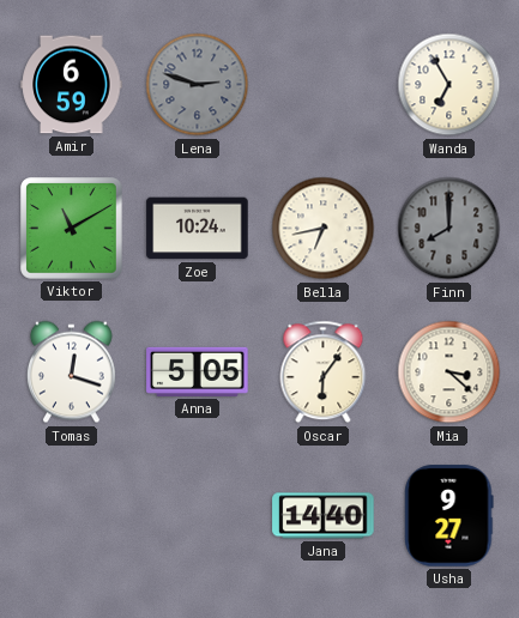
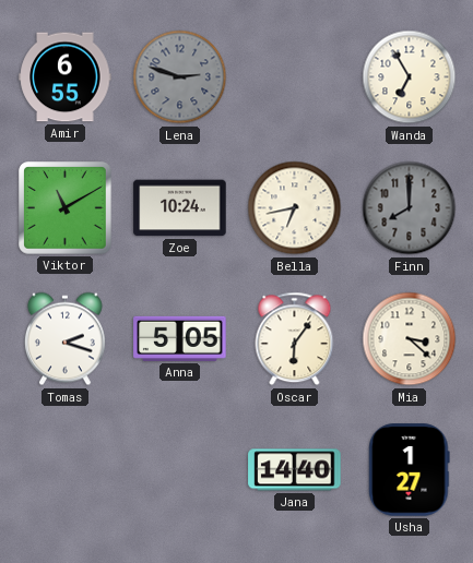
Amir: 6:59 -> 6:55
Tomas: 12:18 -> 2:18
Usha: 9:27 -> 1:27
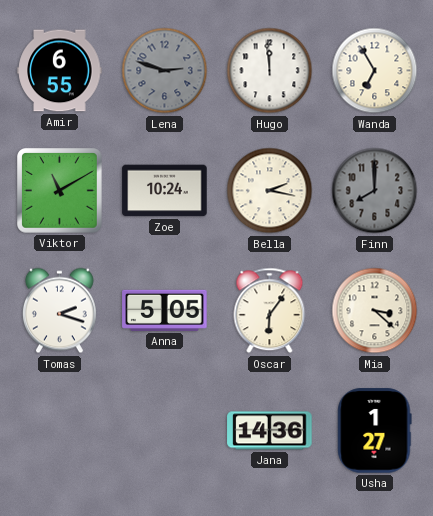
Hugo: none -> 11:59
Bella: 6:43 -> 2:17
Jana: 14:40 -> 14:36
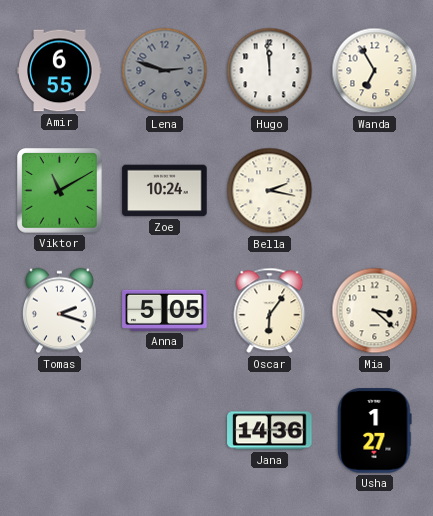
Finn: 8:00 -> none
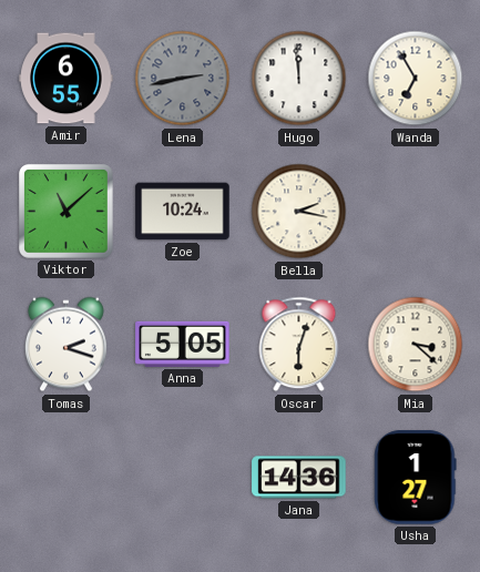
Lena: 2:48 -> 2:43
Viktor: 11:10 -> 11:08
Oscar: 6:06 -> 6:03
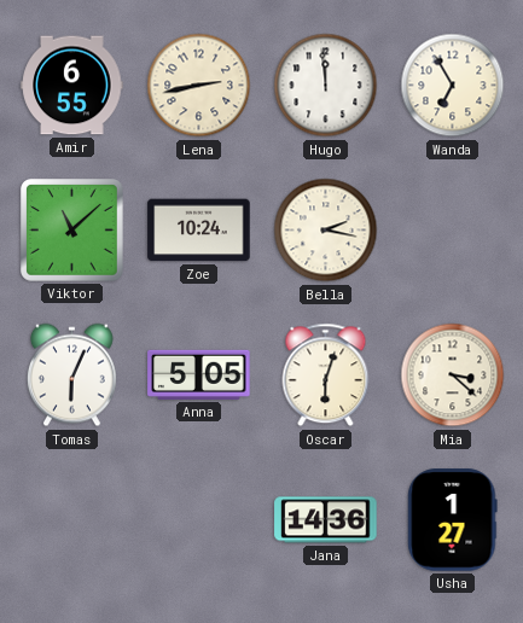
Lena dial: grey -> cream
Tomas: 2:18 -> 6:04
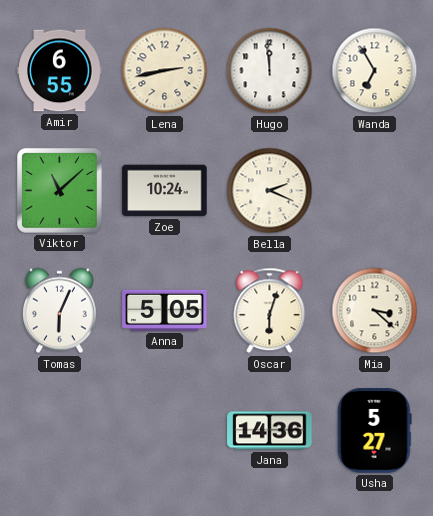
Bella: 2:17 -> 2:19
Usha: 1:27 -> 5:27
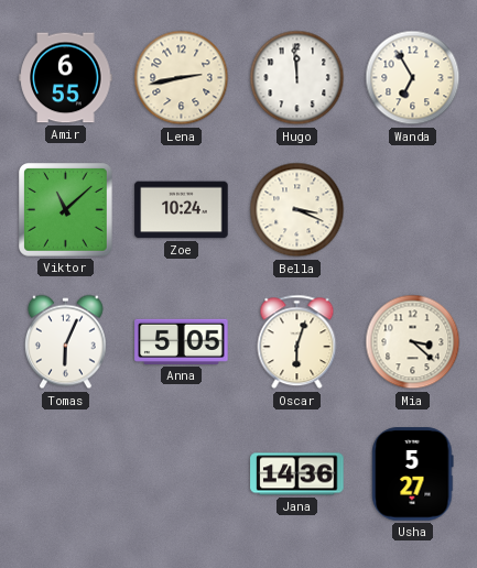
Bella: 2:19 -> 3:19
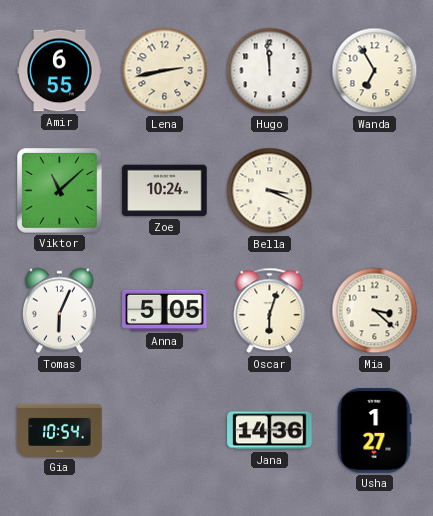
Gia: none -> 10:54
Usha: 5:27 -> 1:27
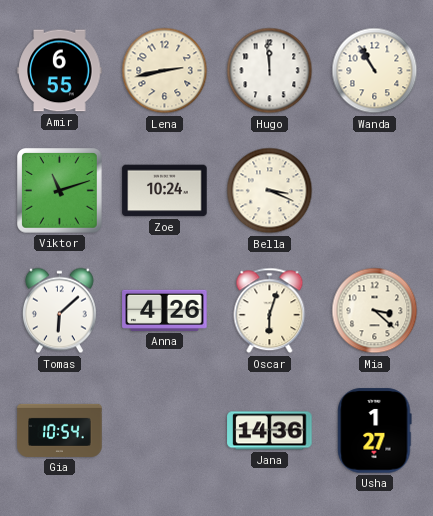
Wanda: 6:55 -> 10:55
Viktor: 11:08 -> 11:12
Tomas: 6:04 -> 6:08
Anna: 5:05 -> 4:26
